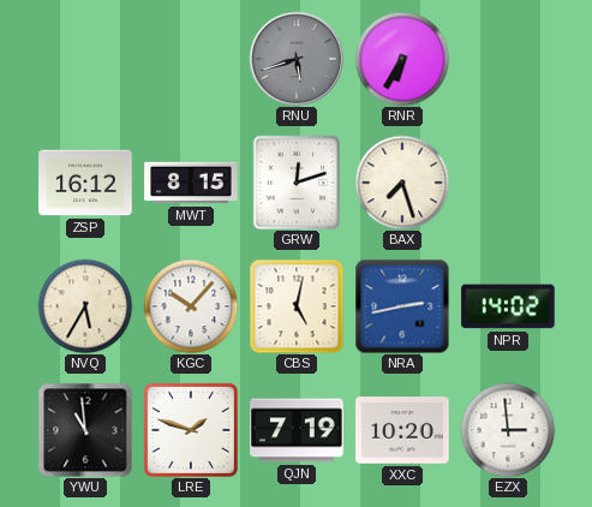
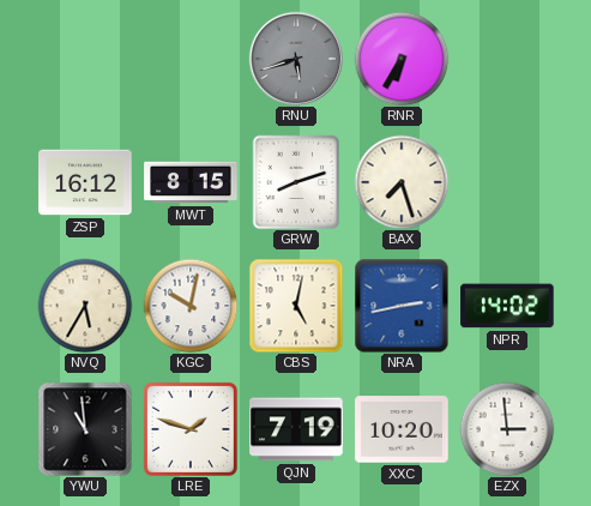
GRW: 12:12 -> 8:12
KGC: 10:07 -> 10:02
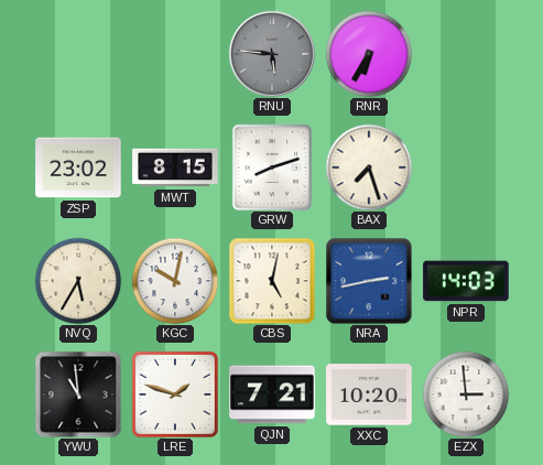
RNU: 5:42 -> 5:46
ZSP: 16:12 -> 23:02
NPR: 14:02 -> 14:03
QJN: 7:19 -> 7:21
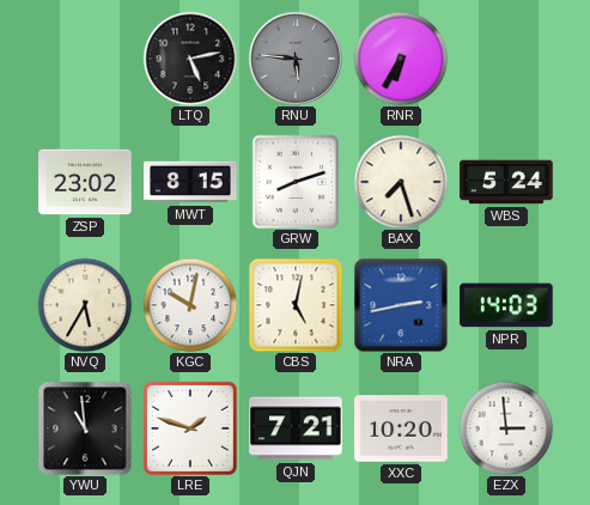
LTQ: none -> 5:13
WBS: none -> 5:24
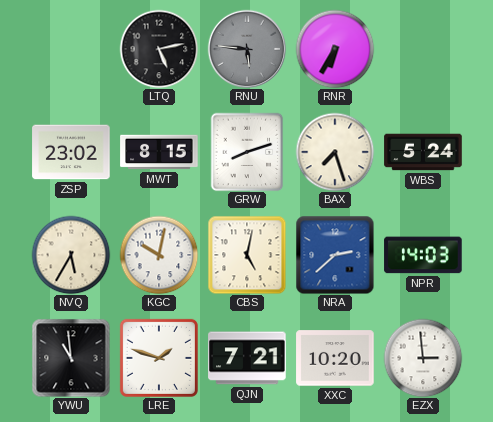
NRA: 2:43 -> 2:38
